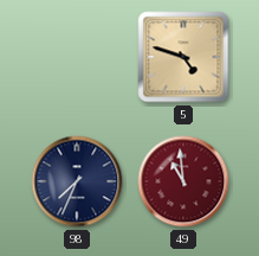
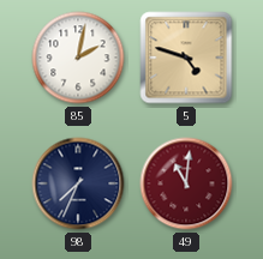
85: none -> 2:02
49: 10:59 -> 11:01
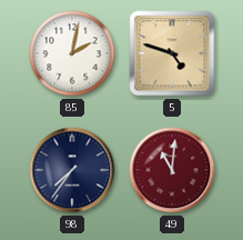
98: 7:34 -> 7:36
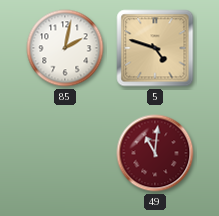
98: 7:36 -> none
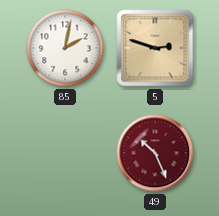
5: 4:48 -> 2:48
49: 11:01 -> 10:26
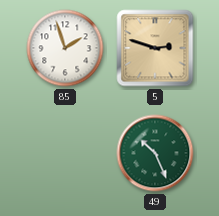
85: 2:02 -> 1:57
49 dial: burgundy -> green
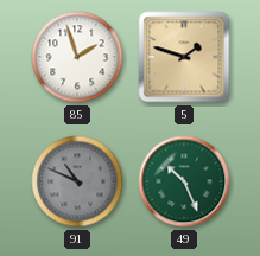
5: 2:48 -> 1:48
91: none -> 10:49
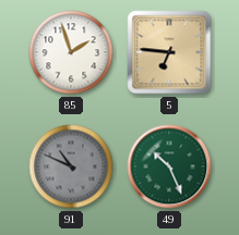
5: 1:48 -> 6:46
